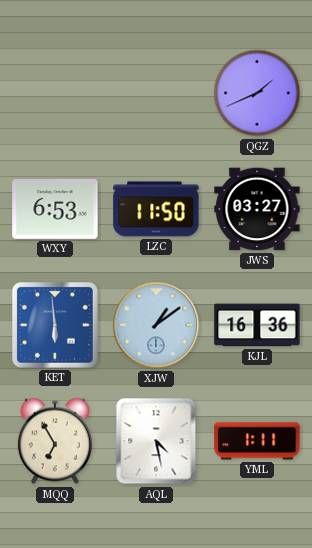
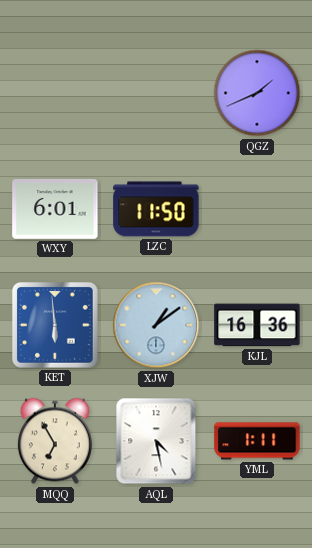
WXY: 6:53 -> 6:01
JWS: 03:27 -> none
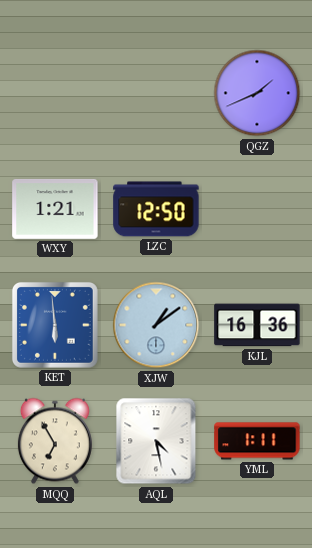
WXY: 6:01 -> 1:21
LZC: 11:50 -> 12:50
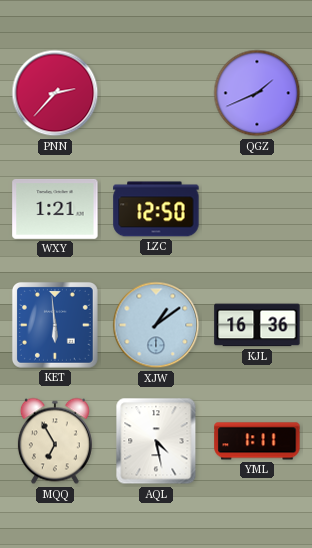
PNN: none -> 2:37
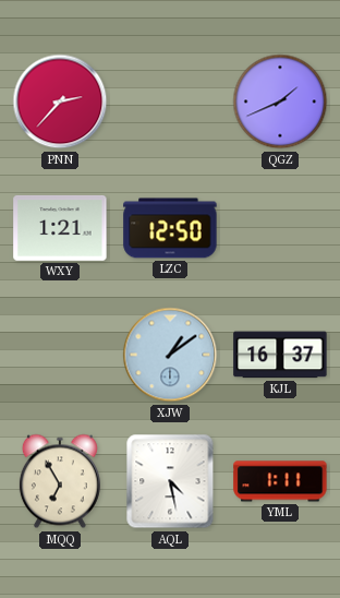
KET: 5:59 -> none
KJL: 16:36 -> 16:37
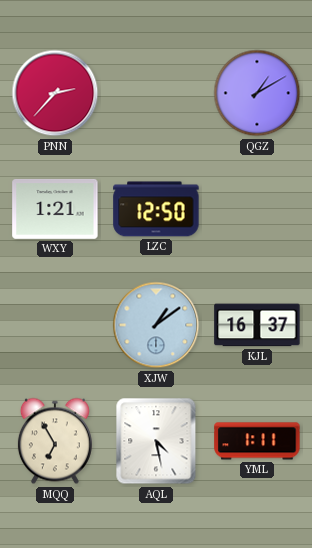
QGZ: 1:41 -> 1:10
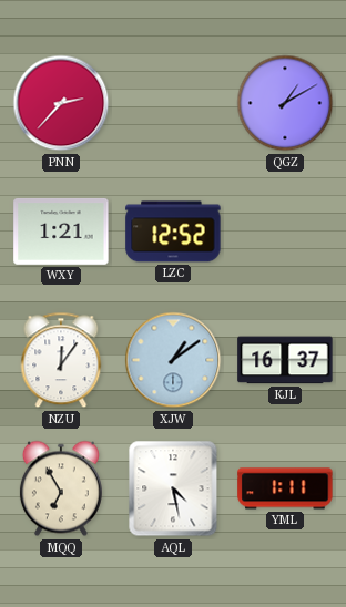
LZC: 12:50 -> 12:52
NZU: none -> 12:06
